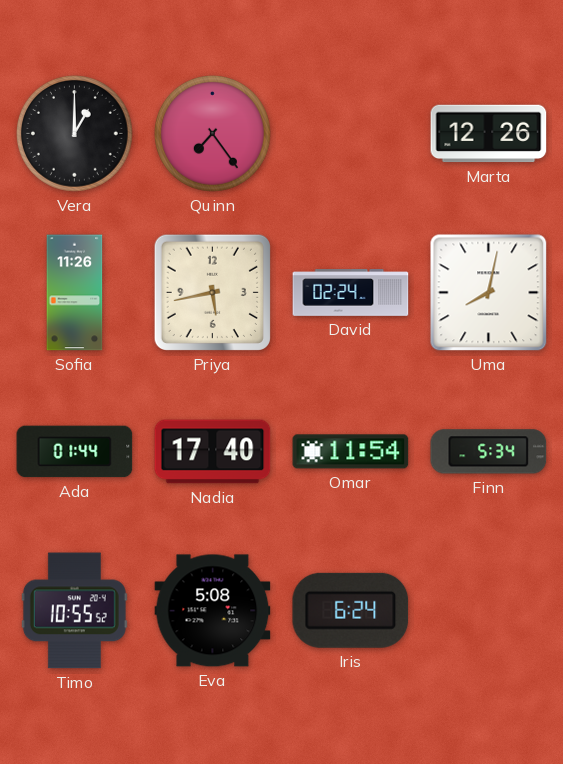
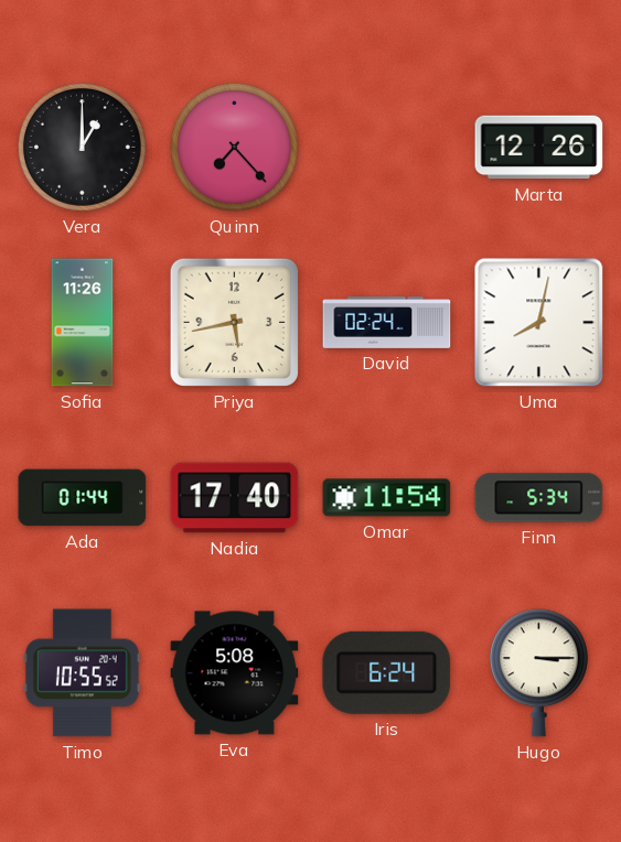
Quinn: 7:24 -> 7:23
Hugo: none -> 3:15
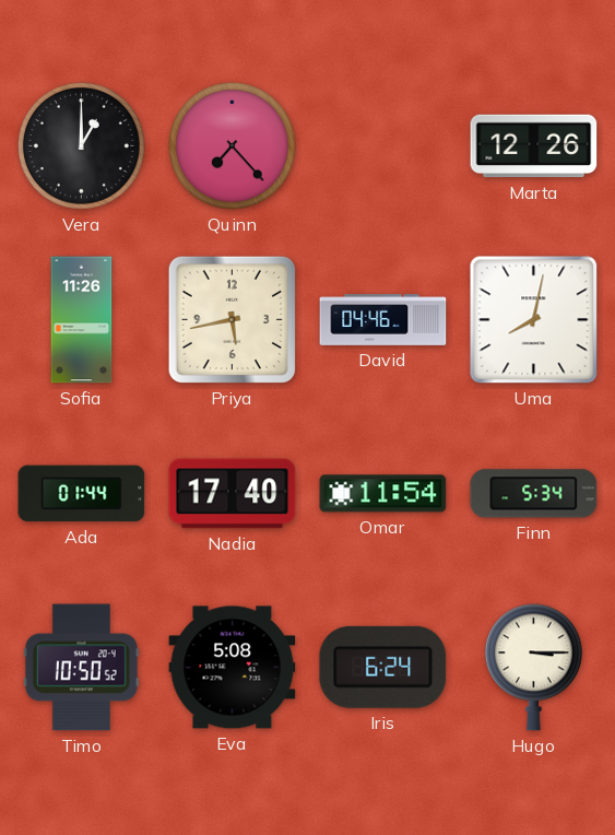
David: 02:24 -> 04:46
Timo: 10:55 -> 10:50
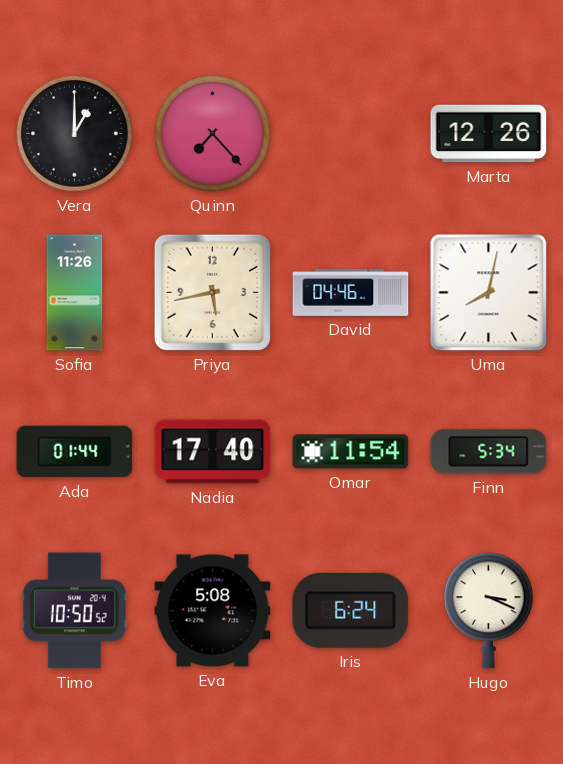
Hugo: 3:15 -> 3:19
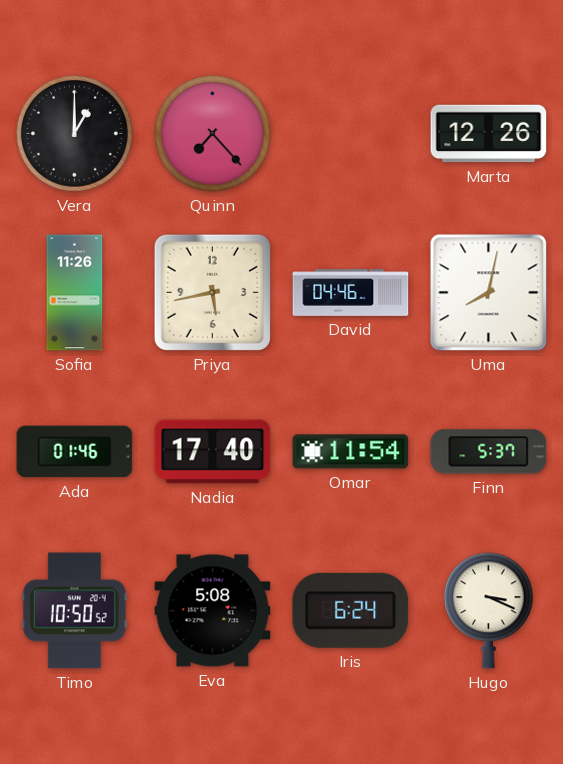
Ada: 01:44 -> 01:46
Finn: 5:34 -> 5:37
